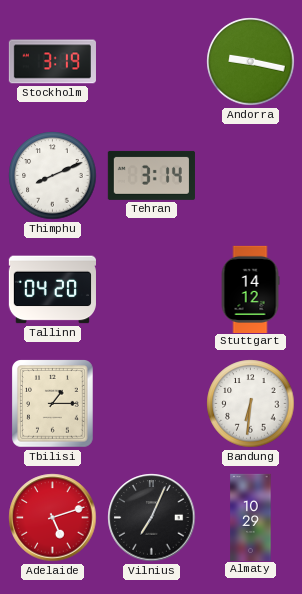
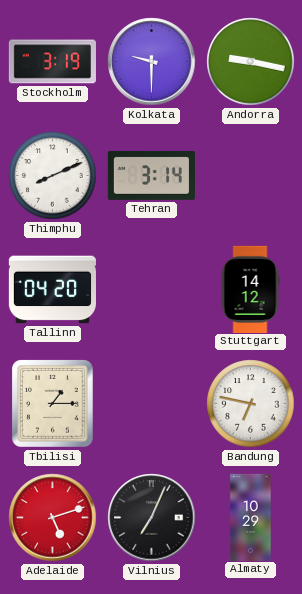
Kolkata: none -> 9:30
Bandung: 6:31 -> 6:47
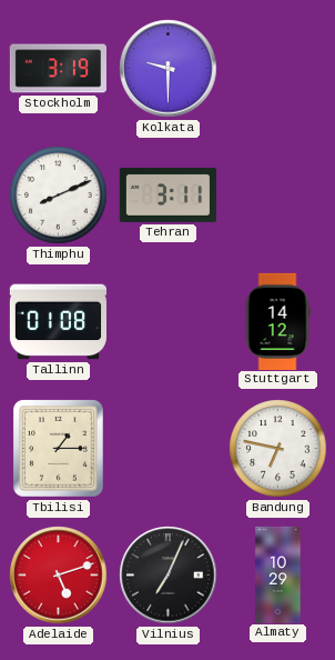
Andorra: 9:17 -> none
Tehran: 3:14 -> 3:11
Tallinn: 04:20 -> 01:08
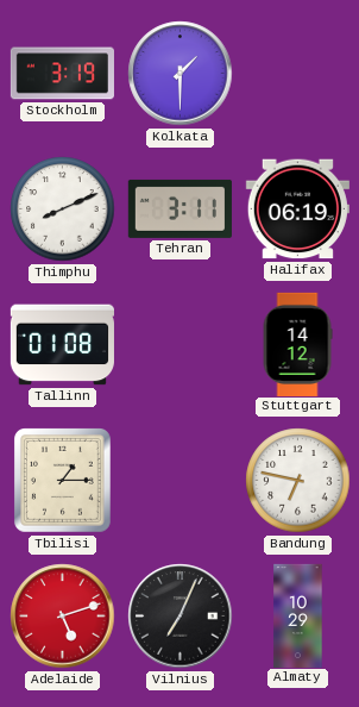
Kolkata: 9:30 -> 1:30
Halifax: none -> 06:19
